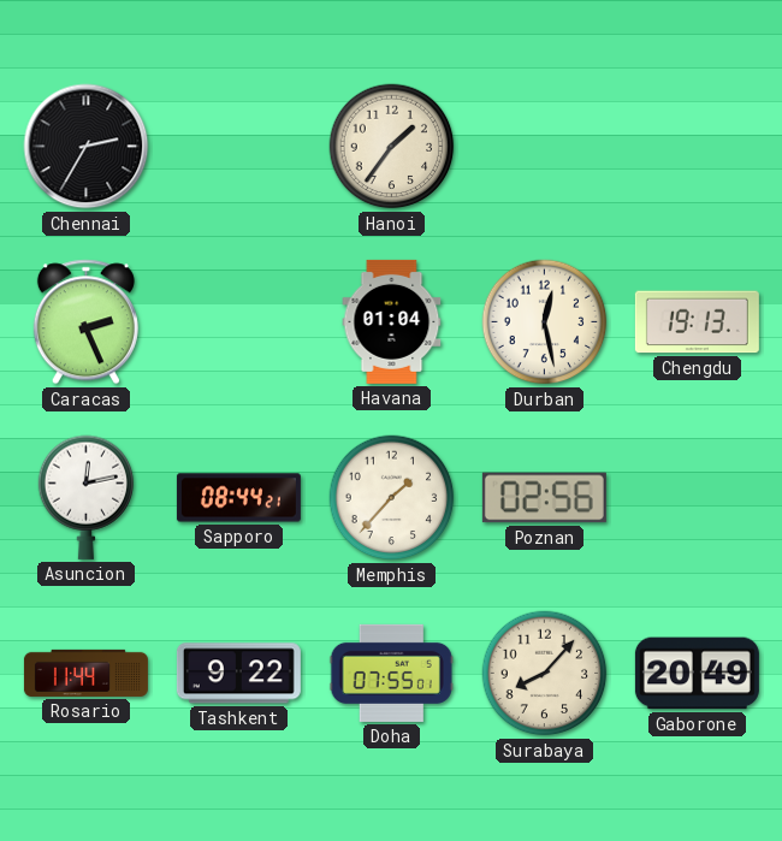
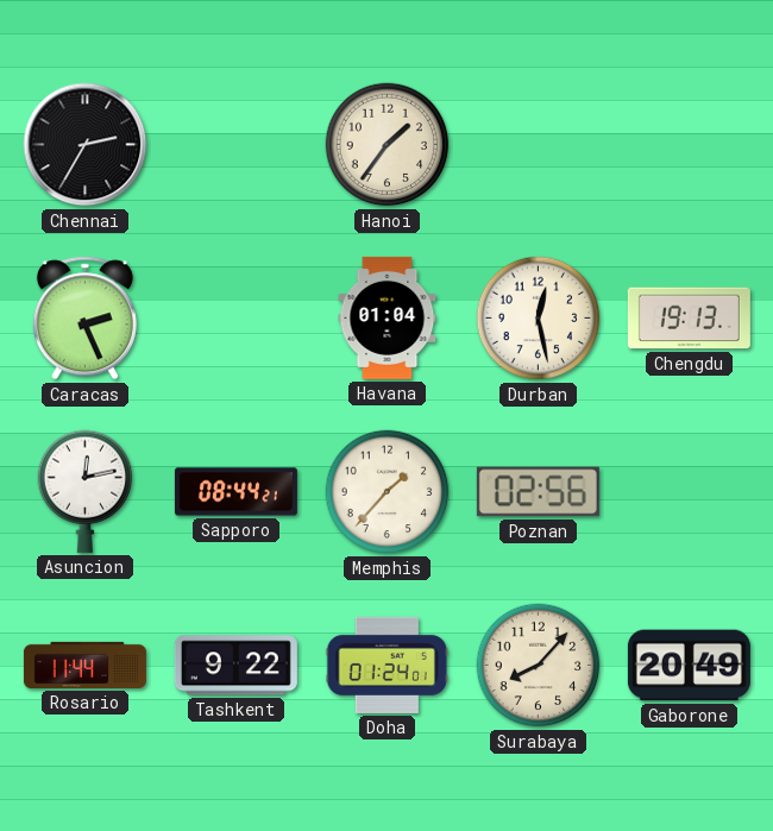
Doha: 07:55 -> 01:24
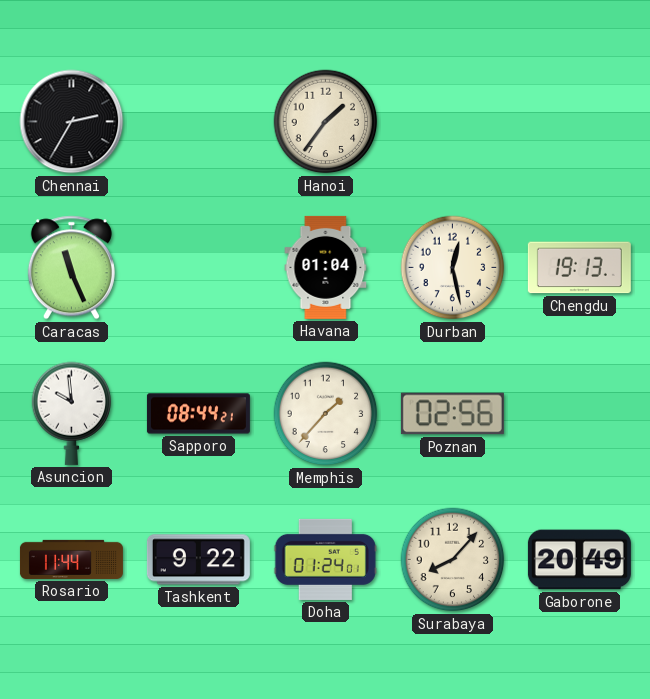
Caracas: 2:26 -> 11:26
Asuncion: 12:13 -> 9:59
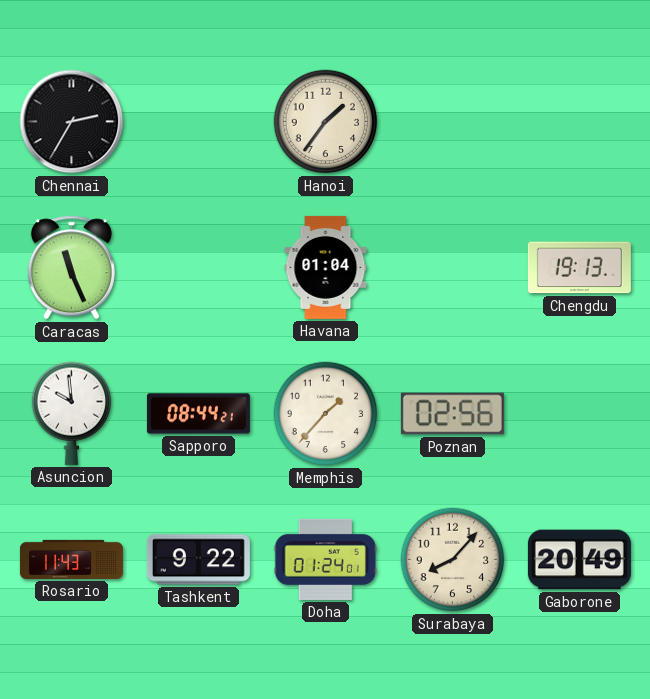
Durban: 12:28 -> none
Rosario: 11:44 -> 11:43
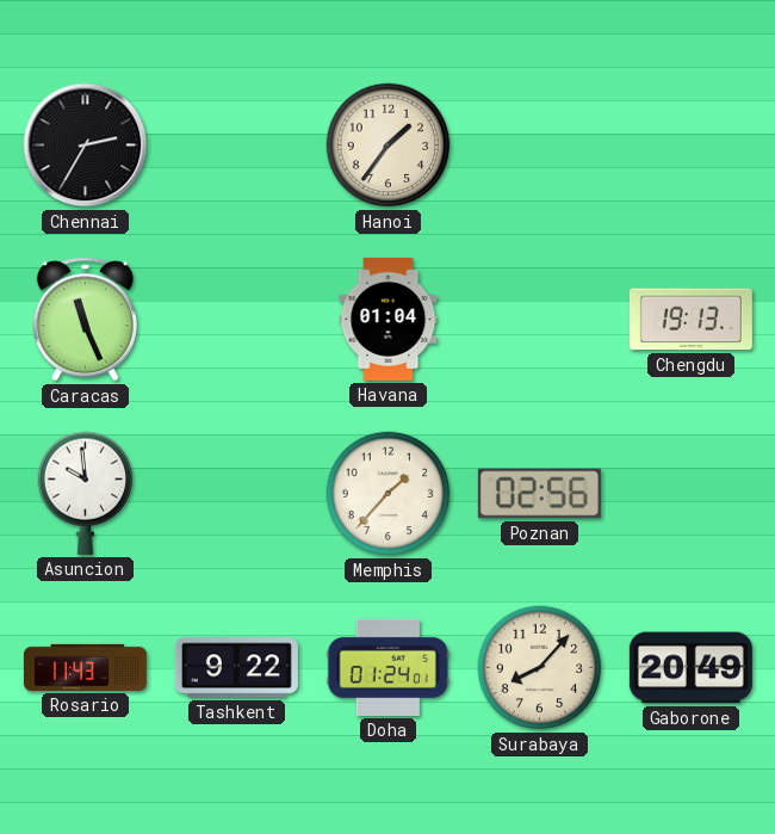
Sapporo: 08:44 -> none
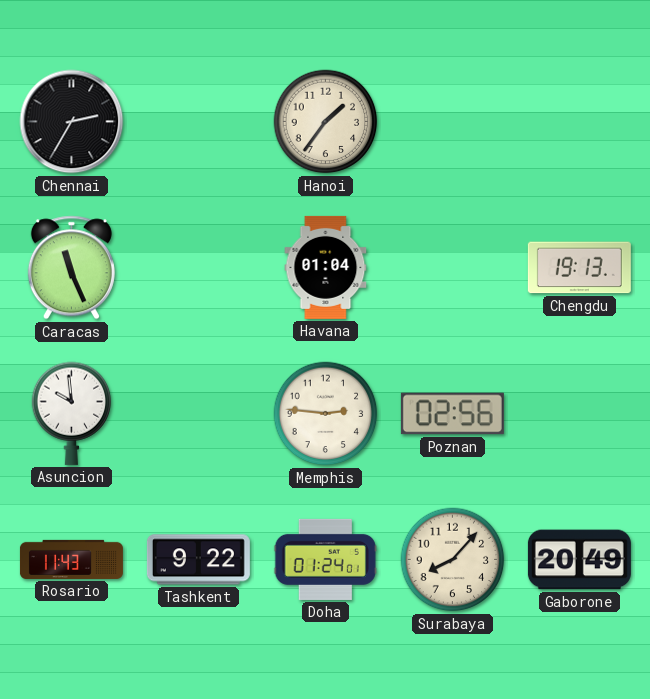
Memphis: 1:37 -> 2:46
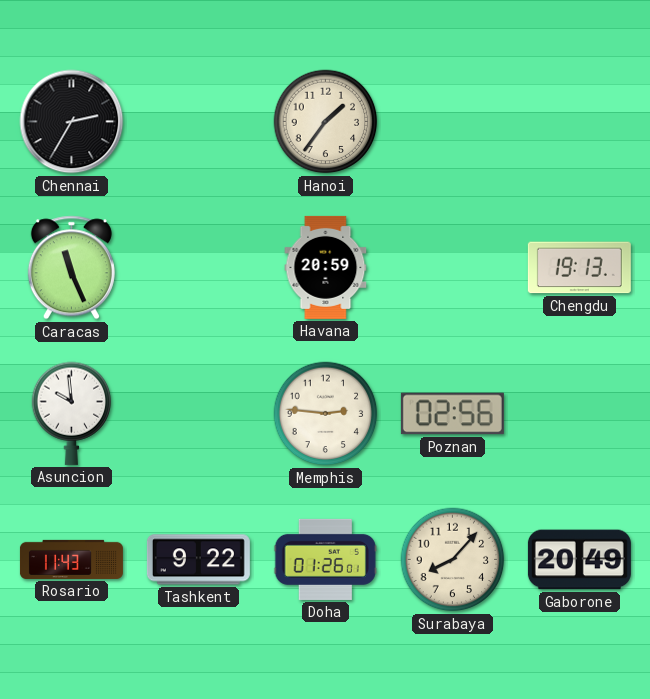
Havana: 01:04 -> 20:59
Doha: 01:24 -> 01:26
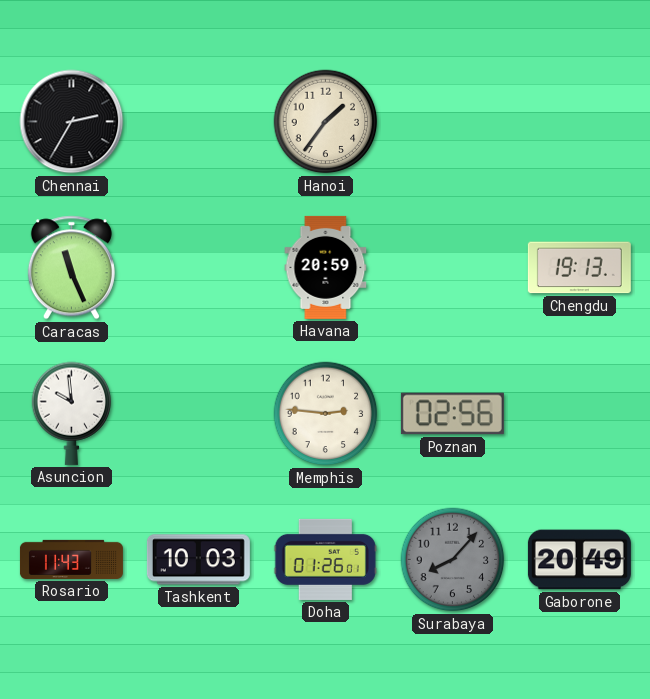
Tashkent: 9:22 -> 10:03
Surabaya dial: cream -> grey
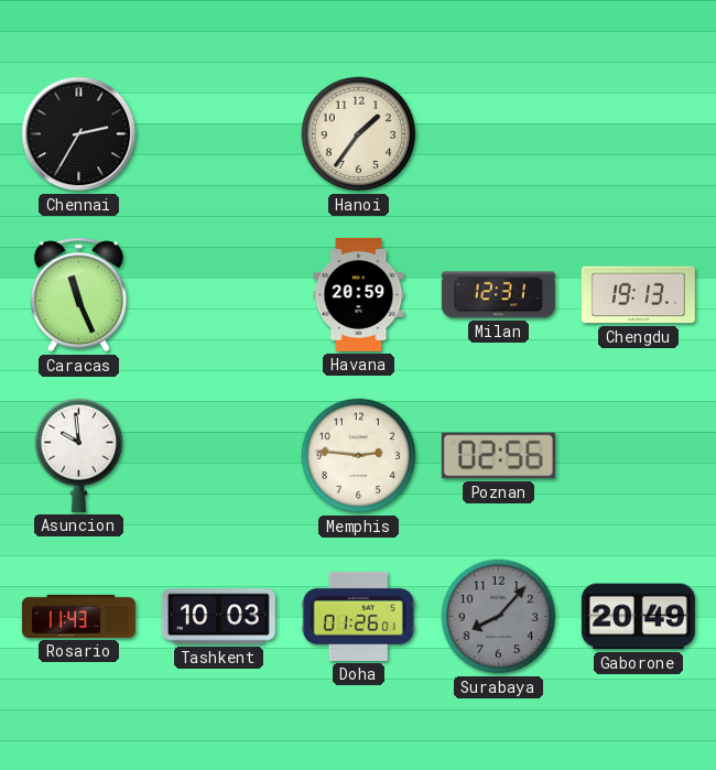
Milan: none -> 12:31
